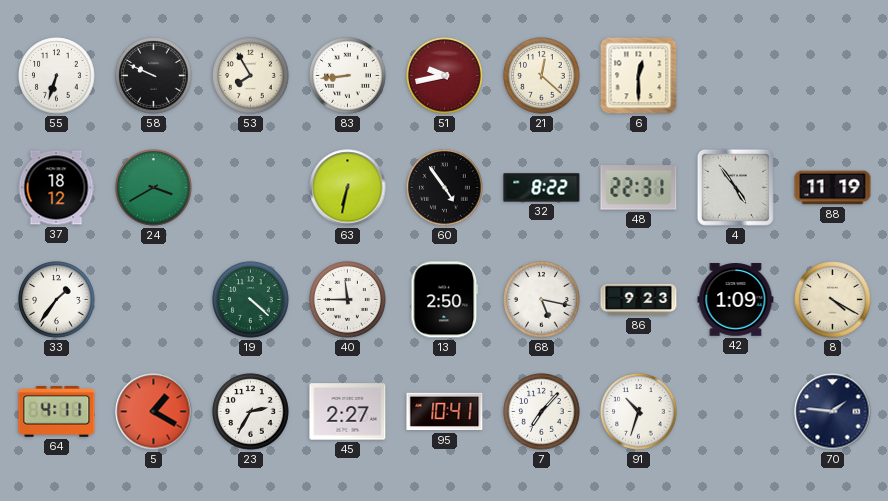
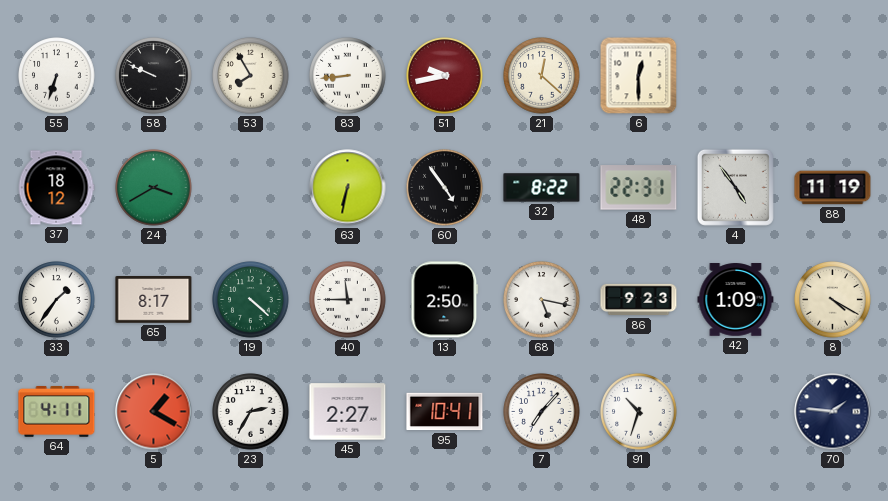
65: none -> 8:17
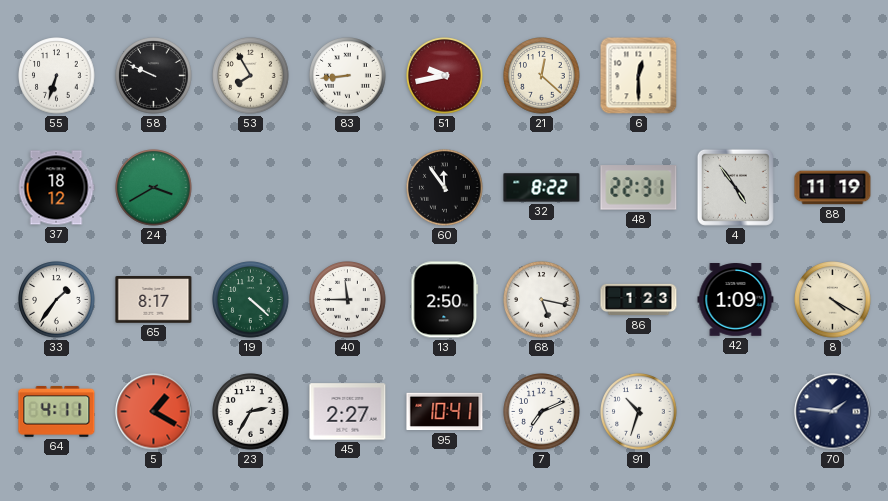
63: 6:32 -> none
60: 4:54 -> 11:54
86: 9:23 -> 1:23
7: 7:07 -> 7:11
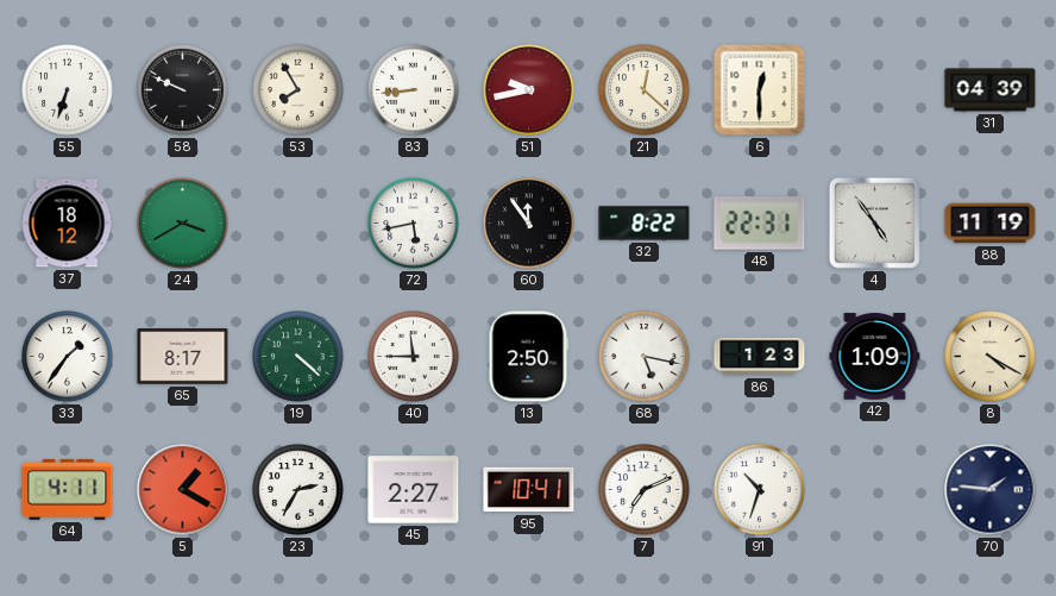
31: none -> 04:39
72: none -> 5:43
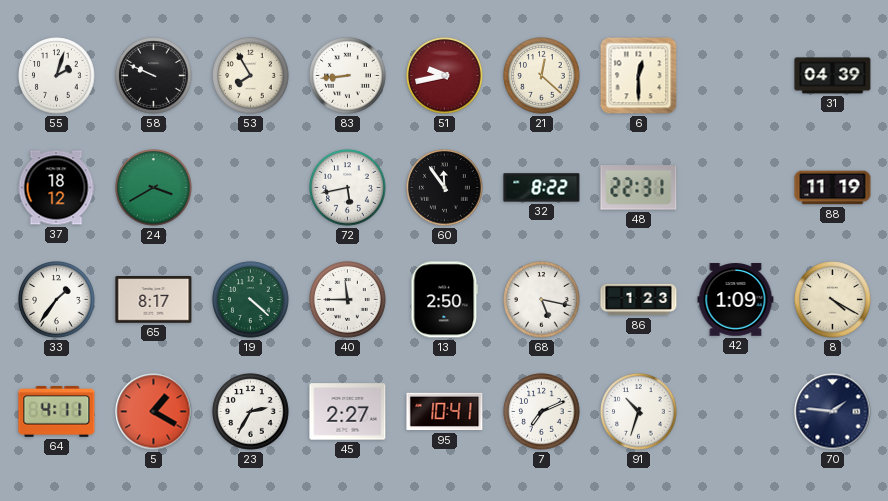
55: 6:33 -> 2:03
4: 4:54 -> none
